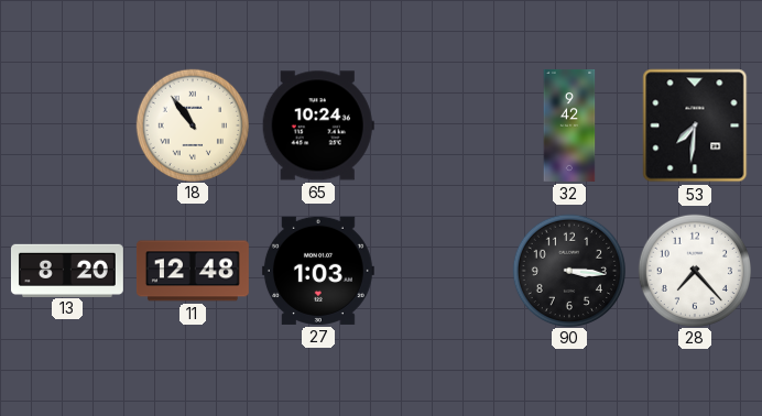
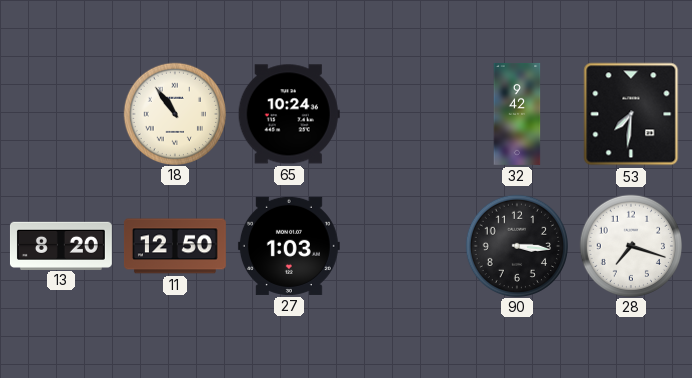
11: 12:48 -> 12:50
28: 7:23 -> 7:18
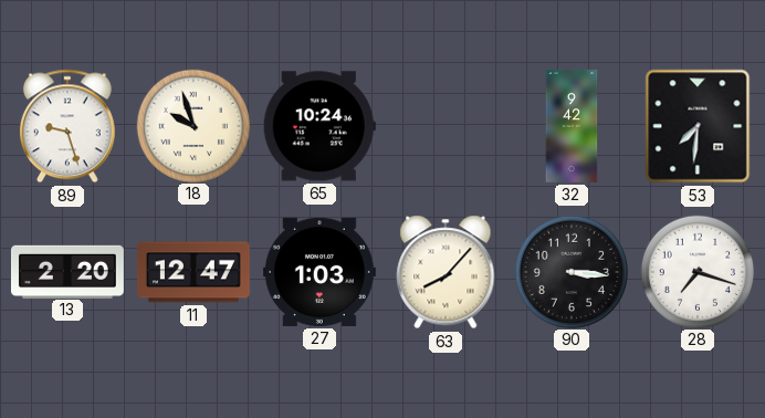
89: none -> 9:27
18: 10:54 -> 9:57
13: 8:20 -> 2:20
11: 12:50 -> 12:47
63: none -> 8:07
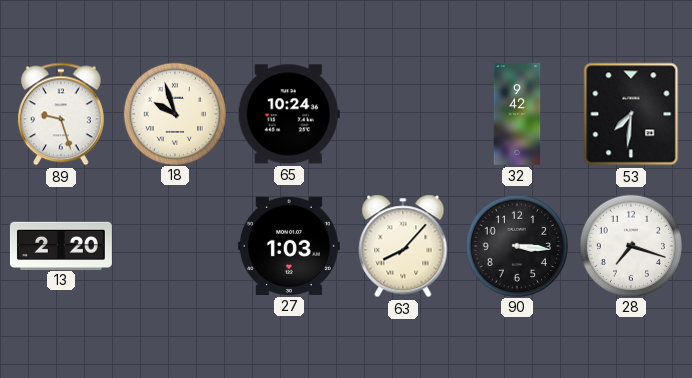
11: 12:47 -> none
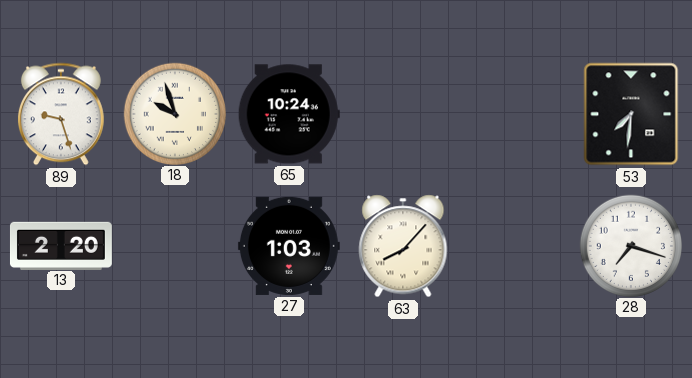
32: 9:42 -> none
90: 3:16 -> none
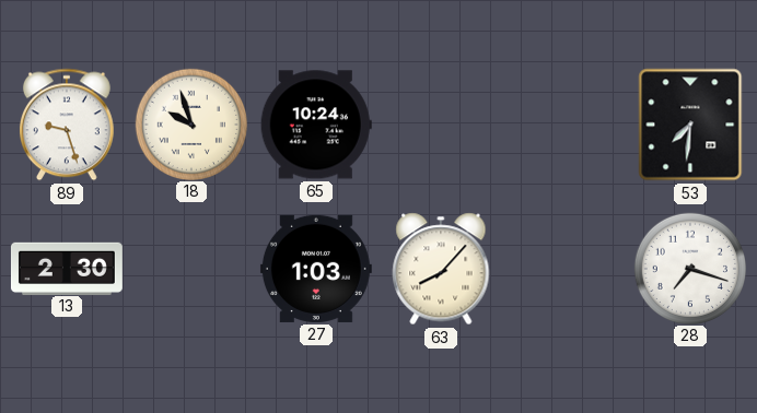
13: 2:20 -> 2:30
